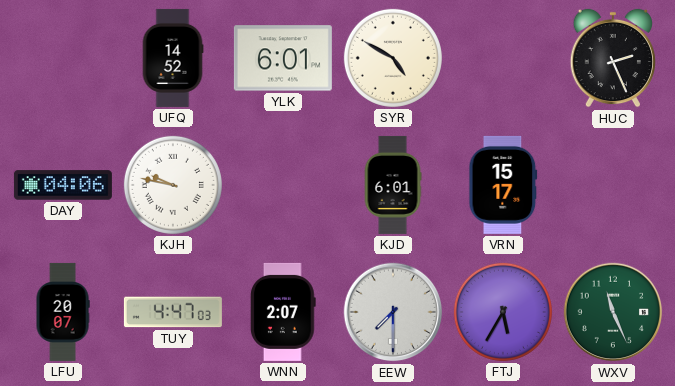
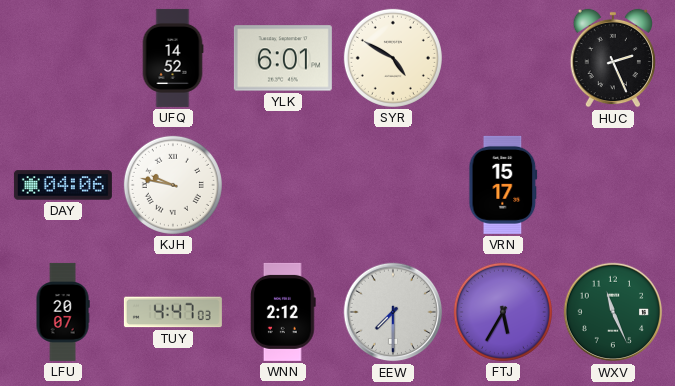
KJD: 6:01 -> none
WNN: 2:07 -> 2:12
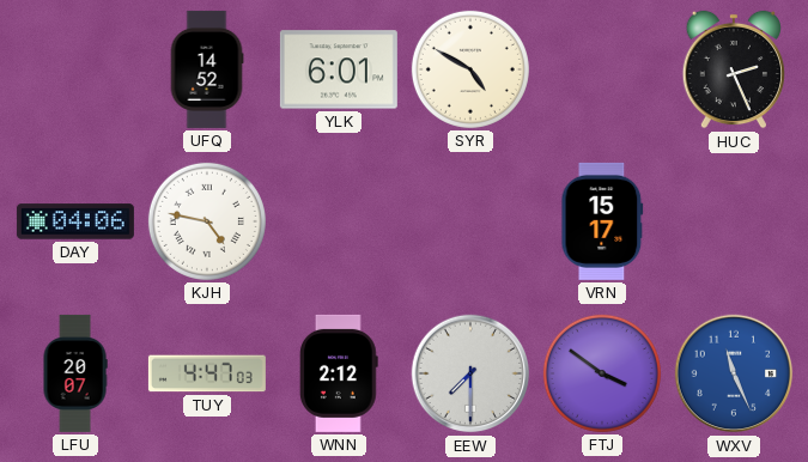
KJH: 9:47 -> 4:47
FTJ: 5:35 -> 3:51
WXV dial: green -> blue
